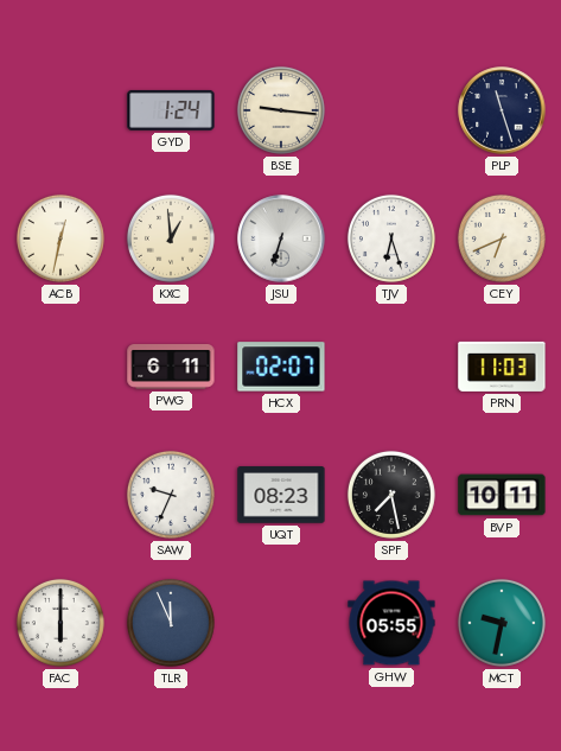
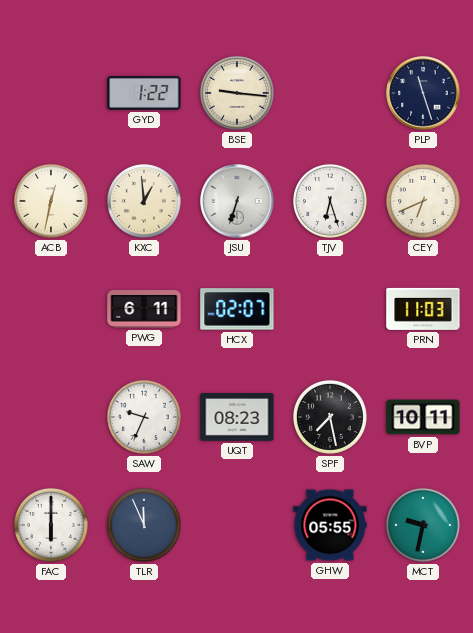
GYD: 1:24 -> 1:22
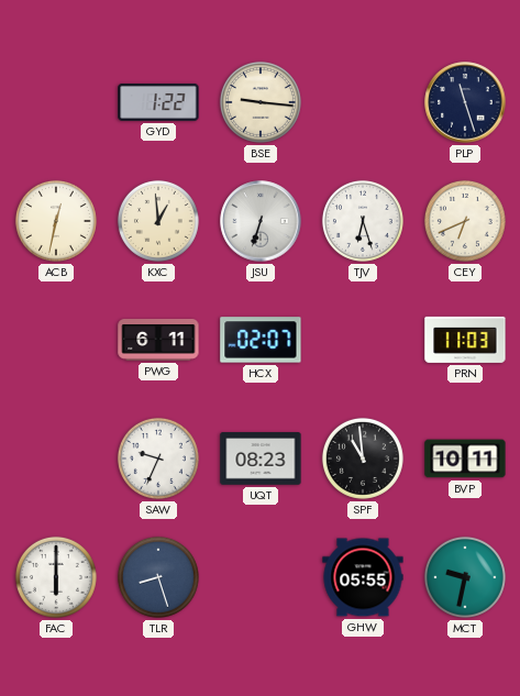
SPF: 7:28 -> 10:59
TLR: 11:56 -> 8:27
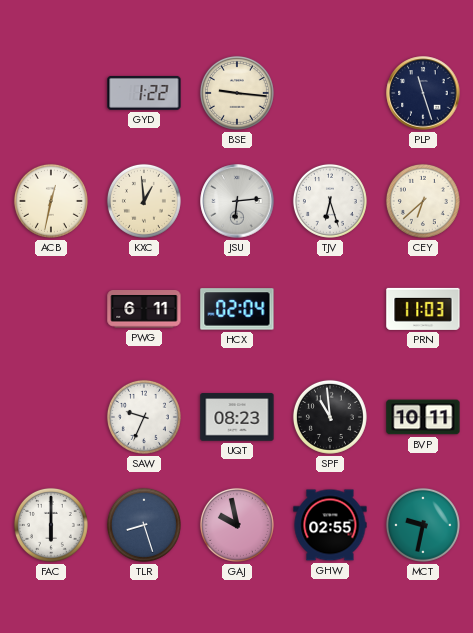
JSU: 6:33 -> 6:14
CEY: 6:41 -> 6:38
HCX: 02:07 -> 02:04
GAJ: none -> 9:58
GHW: 05:55 -> 02:55
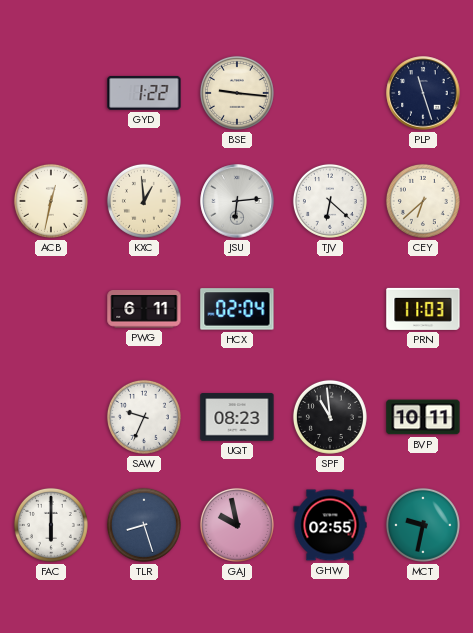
TJV: 6:27 -> 6:22
